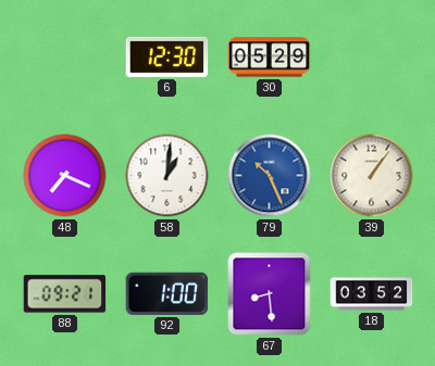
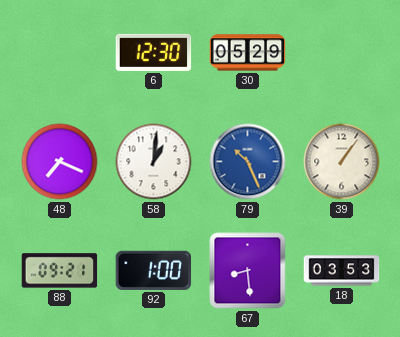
18: 03:52 -> 03:53
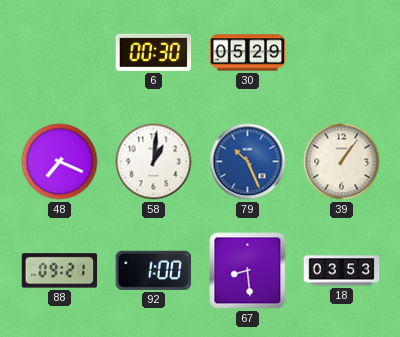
6: 12:30 -> 00:30
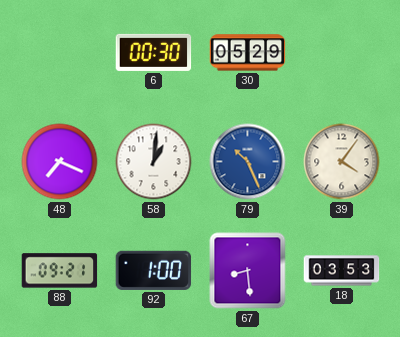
39: 1:06 -> 4:06
